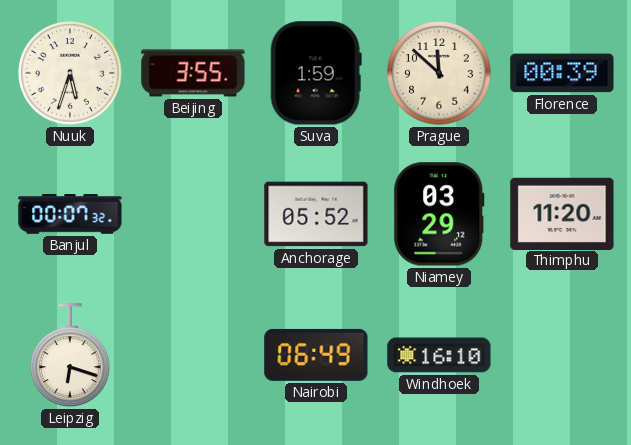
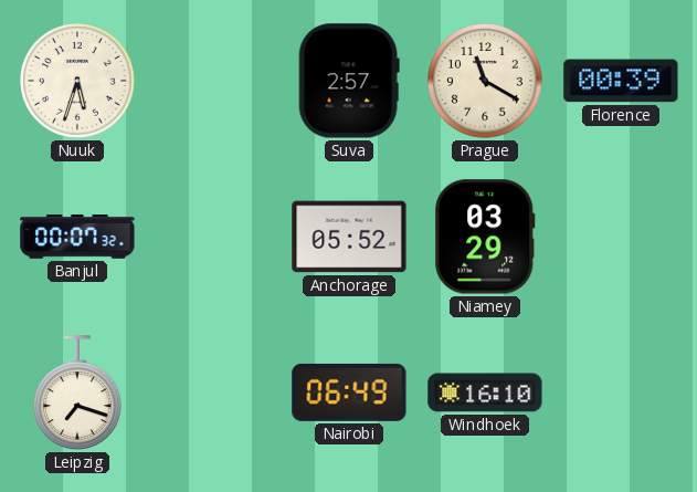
Beijing: 3:55 -> none
Suva: 1:59 -> 2:57
Prague: 11:52 -> 11:20
Thimphu: 11:20 -> none
Leipzig: 6:18 -> 7:18
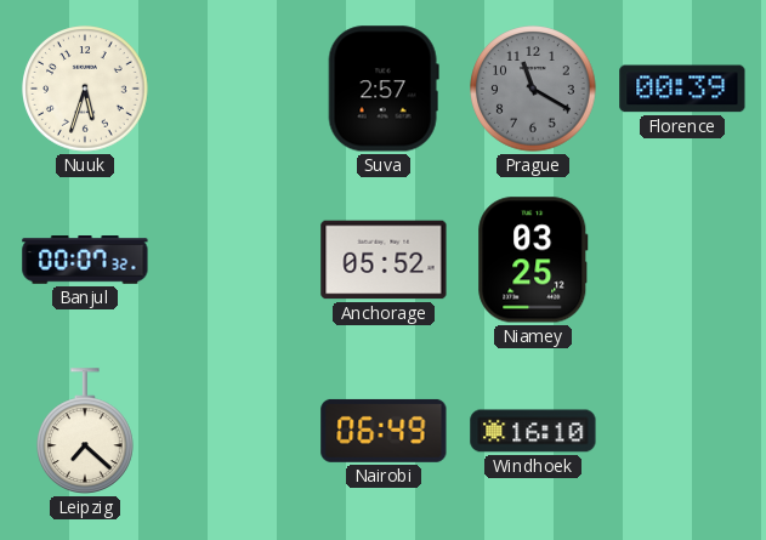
Prague dial: cream -> grey
Niamey: 03:29 -> 03:25
Leipzig: 7:18 -> 7:22
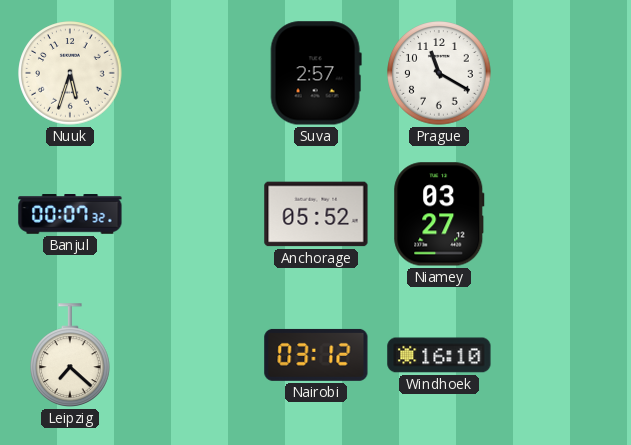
Prague dial: grey -> white
Florence: 00:39 -> none
Niamey: 03:25 -> 03:27
Nairobi: 06:49 -> 03:12
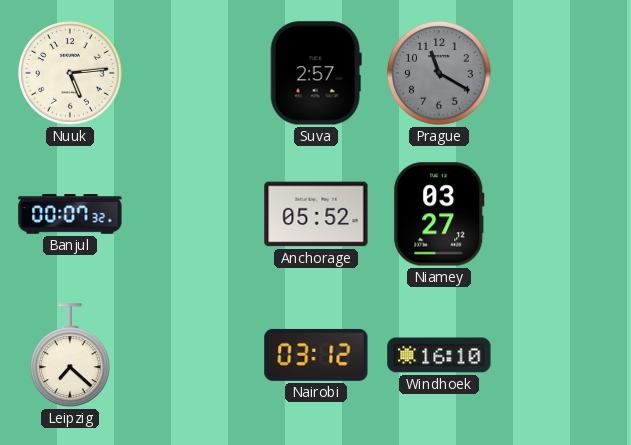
Nuuk: 5:33 -> 5:14
Prague dial: white -> grey
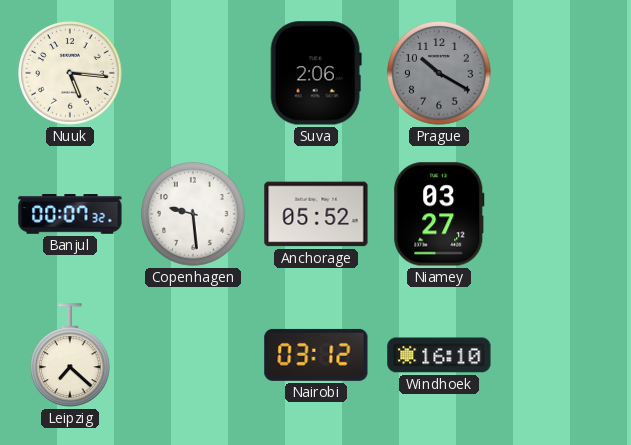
Nuuk: 5:14 -> 5:16
Suva: 2:57 -> 2:06
Prague: 11:20 -> 10:20
Copenhagen: none -> 9:29
